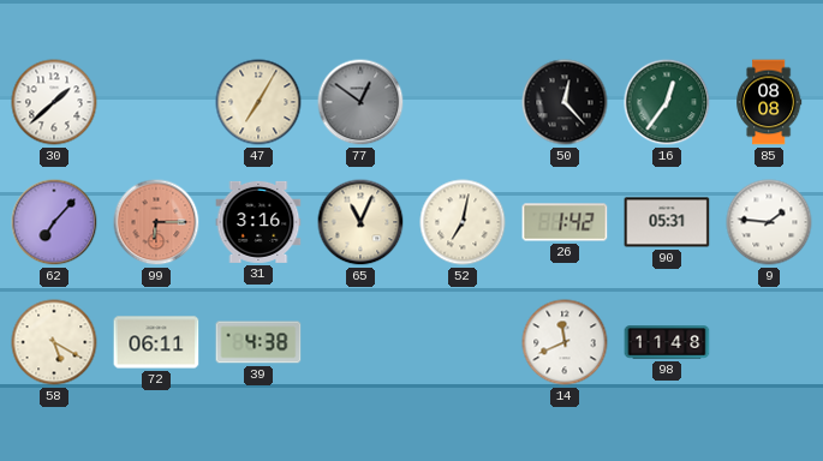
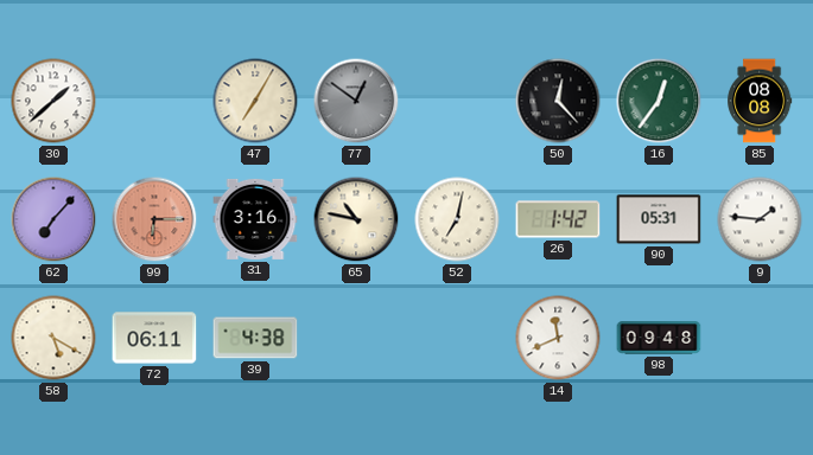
65: 11:04 -> 10:47
98: 11:48 -> 09:48
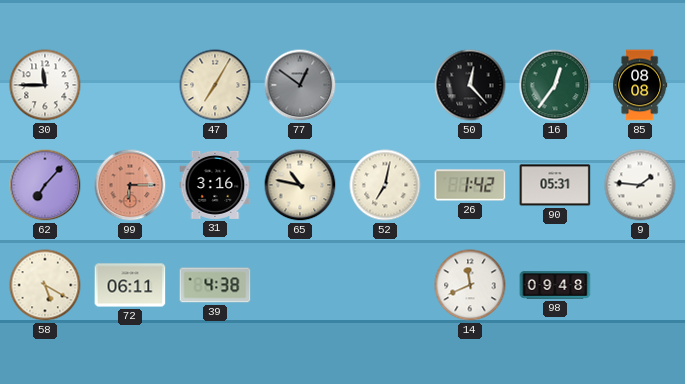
30: 1:38 -> 11:45
